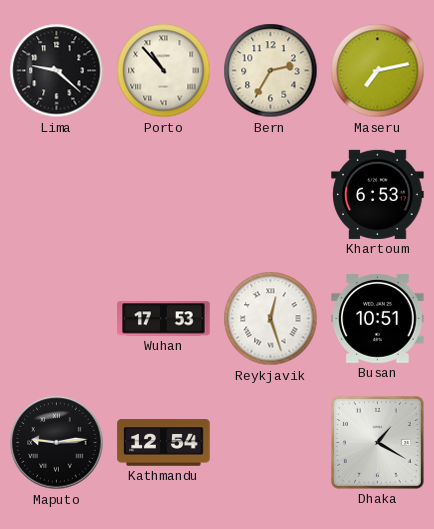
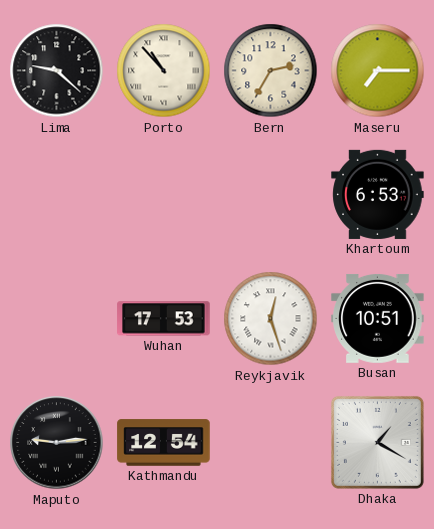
Maseru: 7:13 -> 7:15
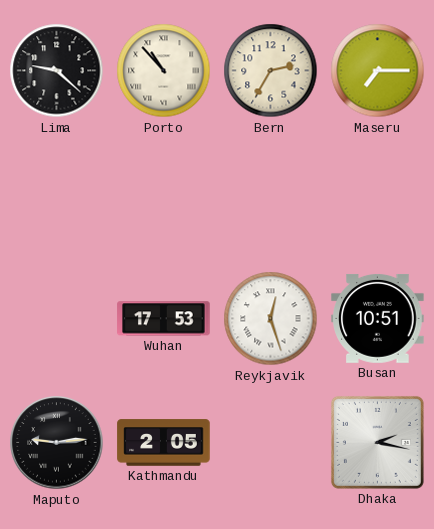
Khartoum: 6:53 -> none
Kathmandu: 12:54 -> 2:05
Dhaka: 1:20 -> 2:17
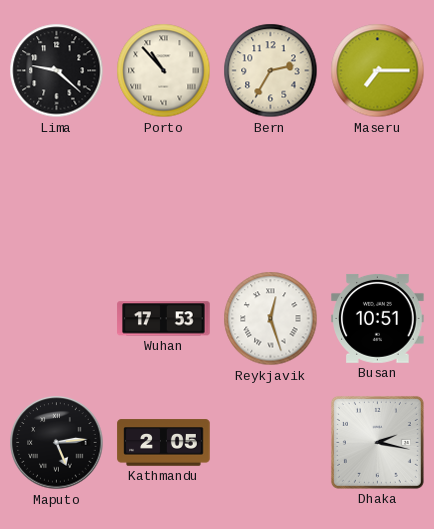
Maputo: 9:14 -> 5:14
